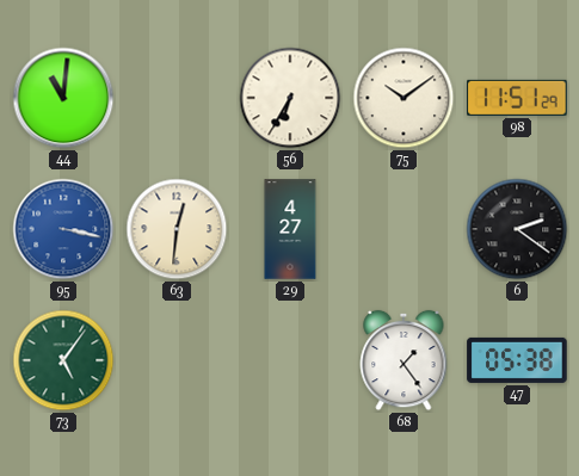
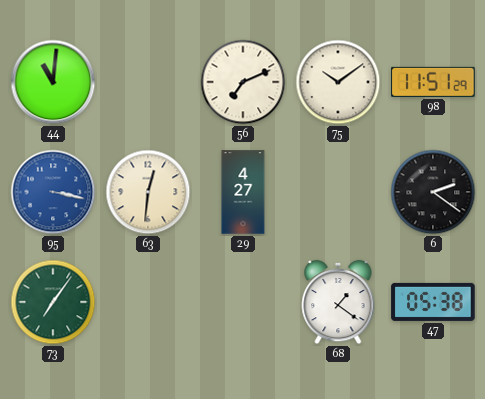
56: 6:35 -> 7:11
73: 5:06 -> 7:06
68: 1:24 -> 1:21
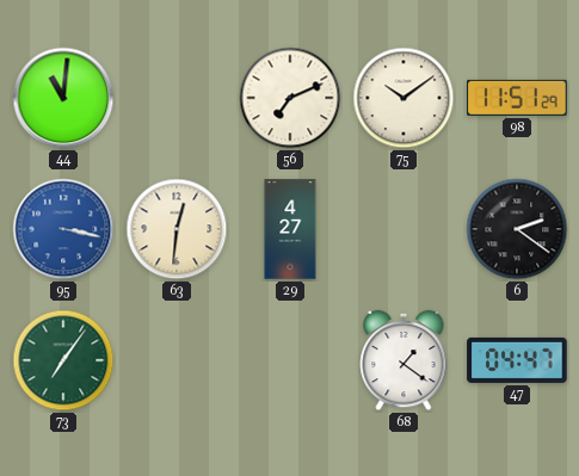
47: 05:38 -> 04:47
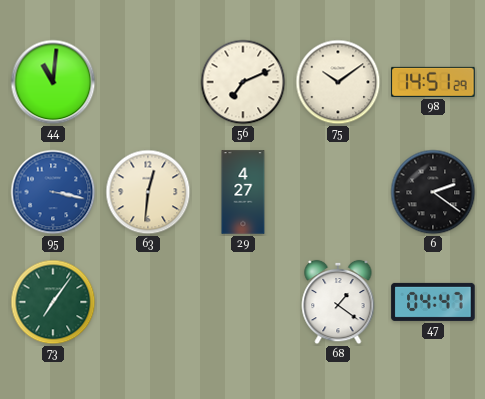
98: 11:51 -> 14:51
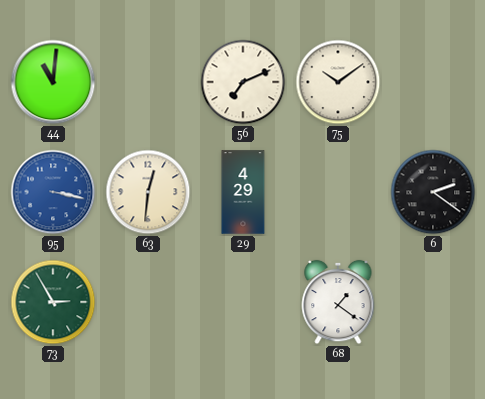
98: 14:51 -> none
29: 4:27 -> 4:29
73: 7:06 -> 2:55
47: 04:47 -> none
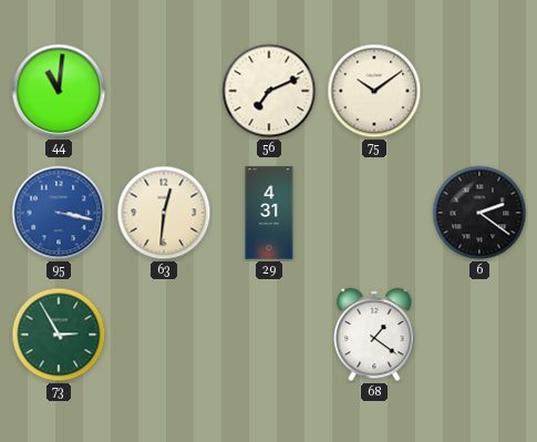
29: 4:29 -> 4:31
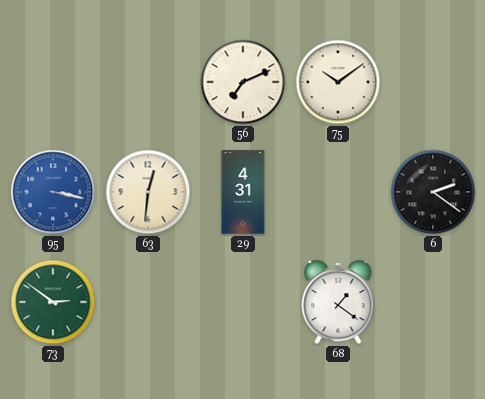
44: 11:01 -> none
73: 2:55 -> 2:51
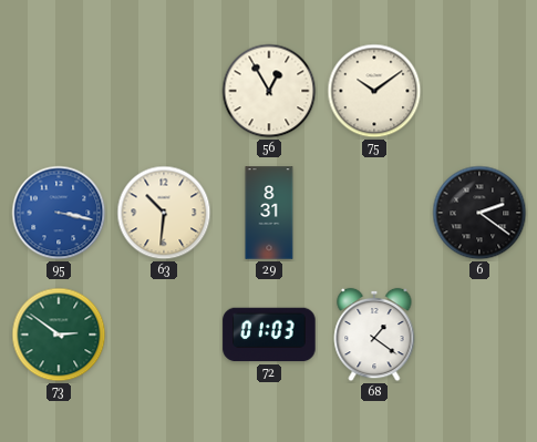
56: 7:11 -> 12:55
63: 12:31 -> 10:31
29: 4:31 -> 8:31
72: none -> 01:03
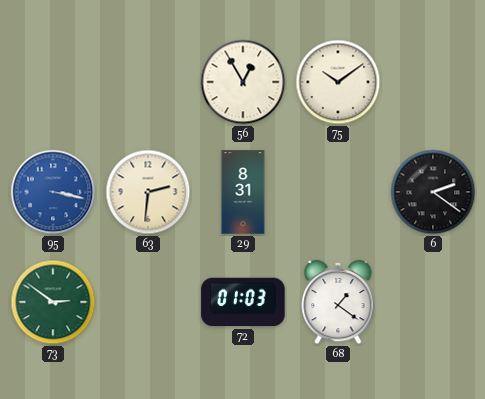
63: 10:31 -> 2:31
